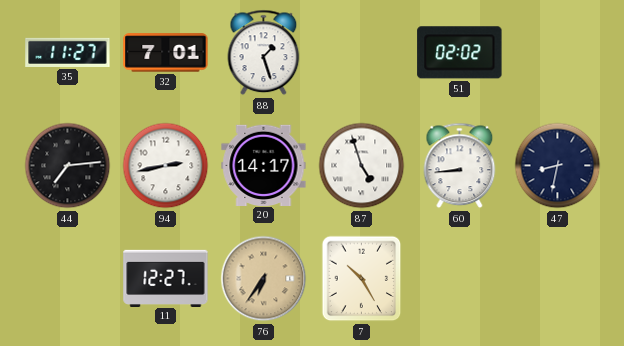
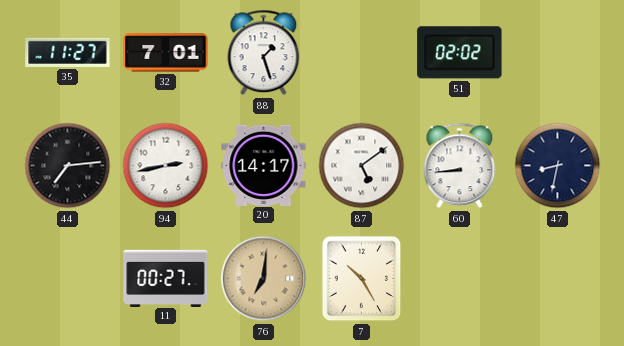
87: 4:57 -> 5:09
11: 12:27 -> 00:27
76: 6:36 -> 7:01
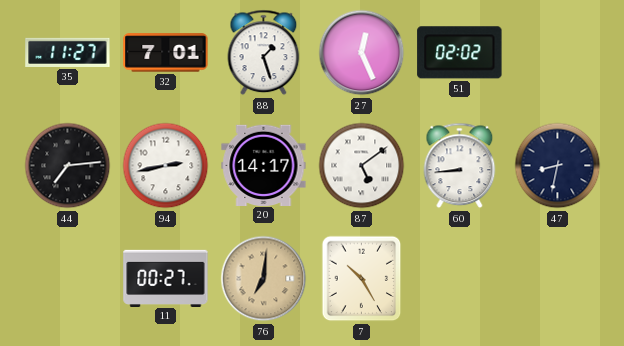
27: none -> 12:26
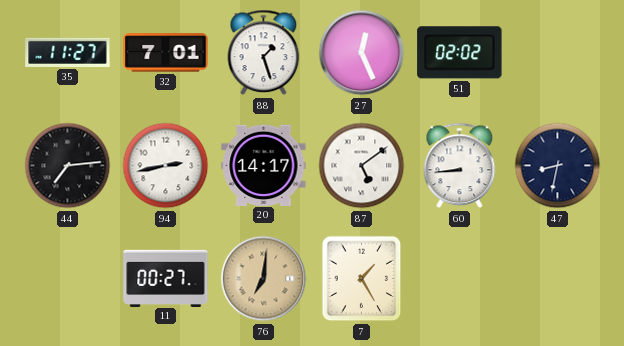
7: 10:25 -> 1:25
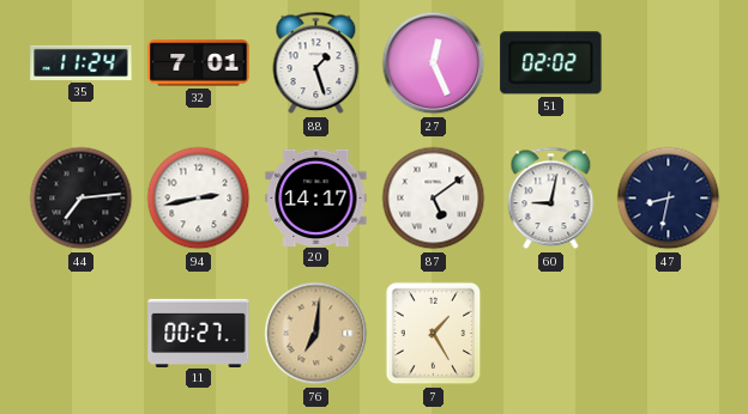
35: 11:27 -> 11:24
60: 8:44 -> 9:02
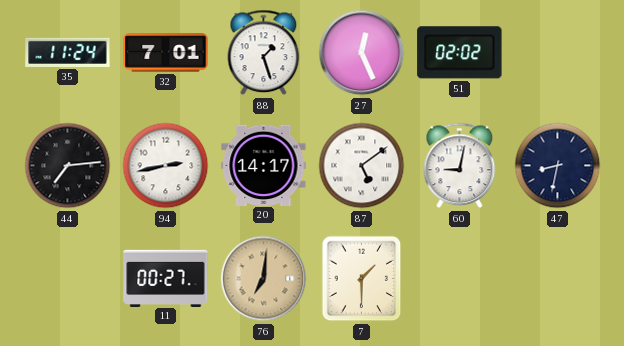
7: 1:25 -> 1:30
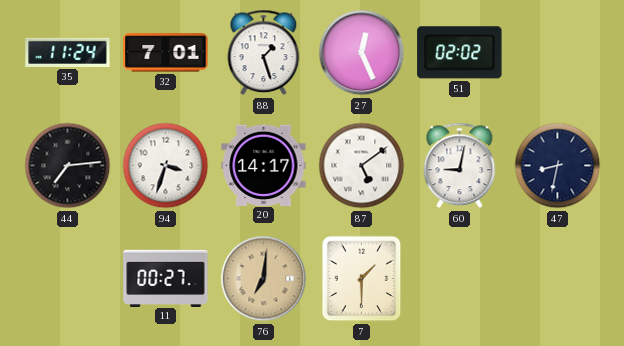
94: 2:43 -> 3:33
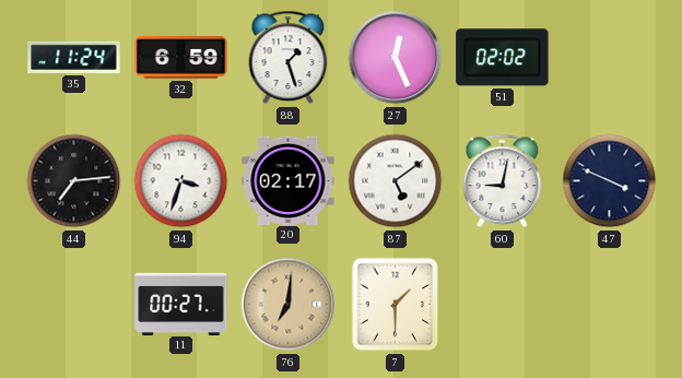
32: 7:01 -> 6:59
20: 14:17 -> 02:17
47: 8:32 -> 3:49
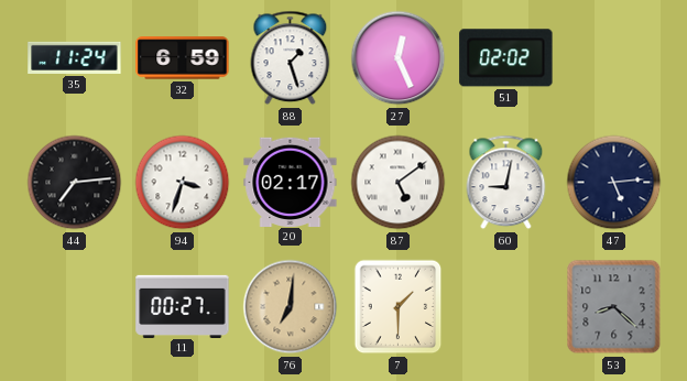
47: 3:49 -> 5:14
53: none -> 8:22
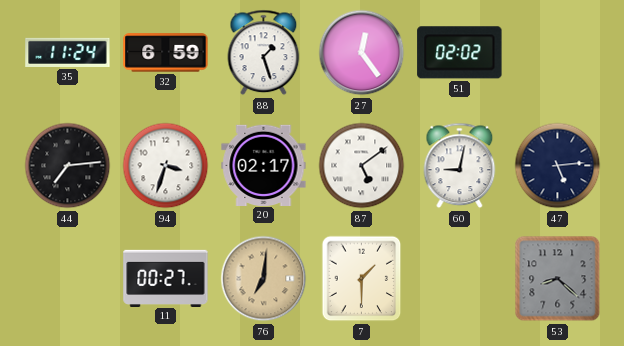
27: 12:26 -> 12:24
